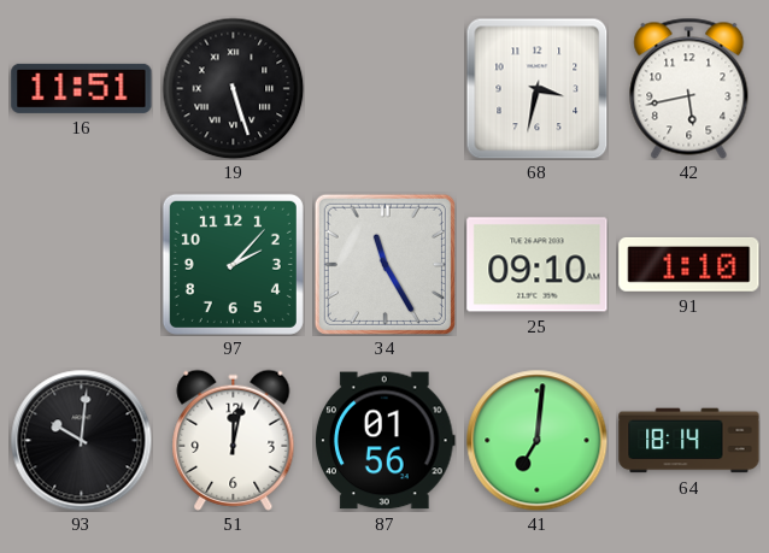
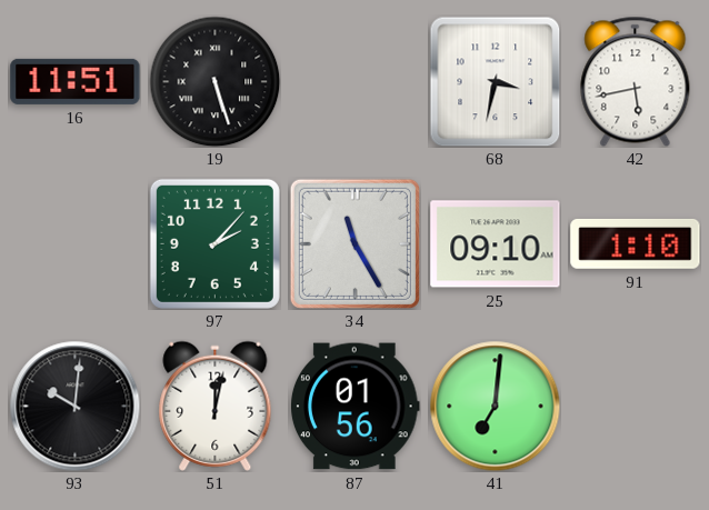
64: 18:14 -> none
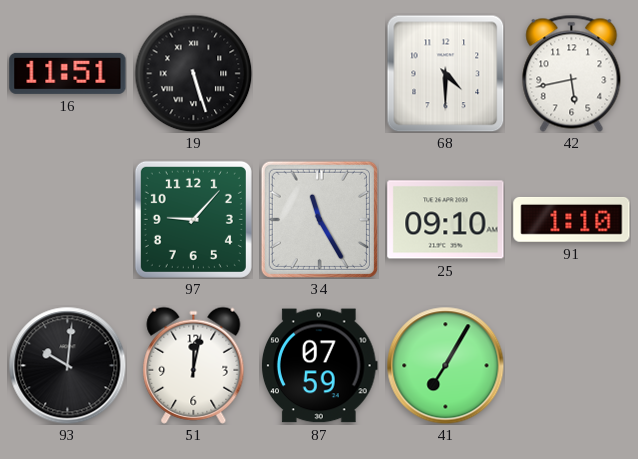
68: 3:32 -> 4:30
97: 2:07 -> 9:07
87: 01:56 -> 07:59
41: 7:01 -> 7:05
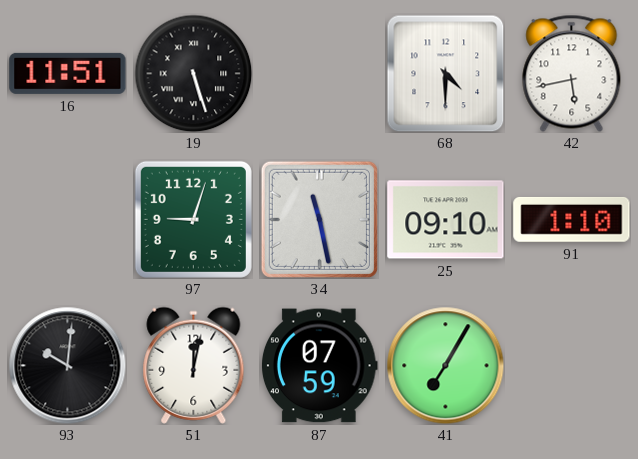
97: 9:07 -> 9:03
34: 11:25 -> 11:28
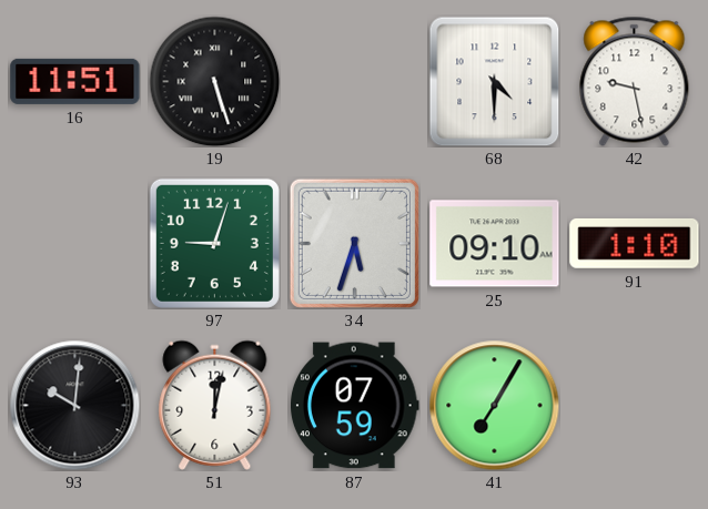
42: 5:43 -> 9:28
34: 11:28 -> 5:33
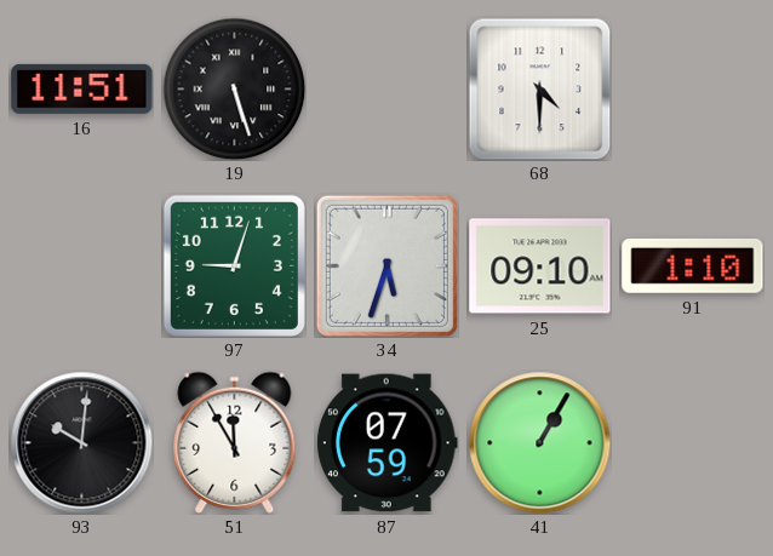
42: 9:28 -> none
51: 12:02 -> 11:55
41: 7:05 -> 1:05
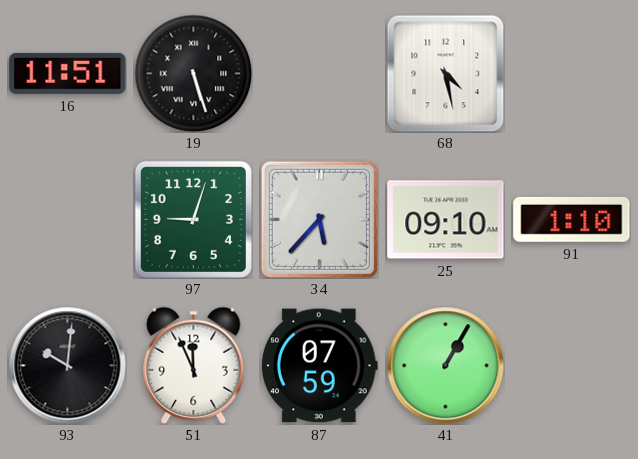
68: 4:30 -> 4:28
34: 5:33 -> 5:37
51: 11:55 -> 11:56
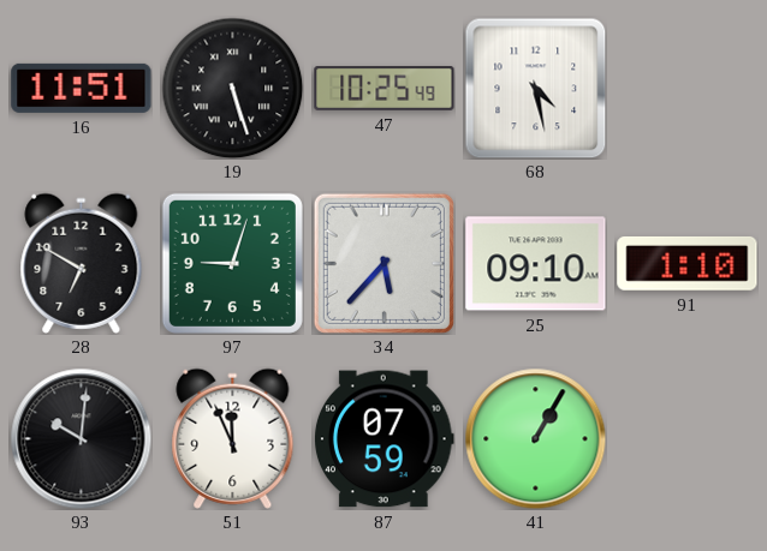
47: none -> 10:25
28: none -> 6:50
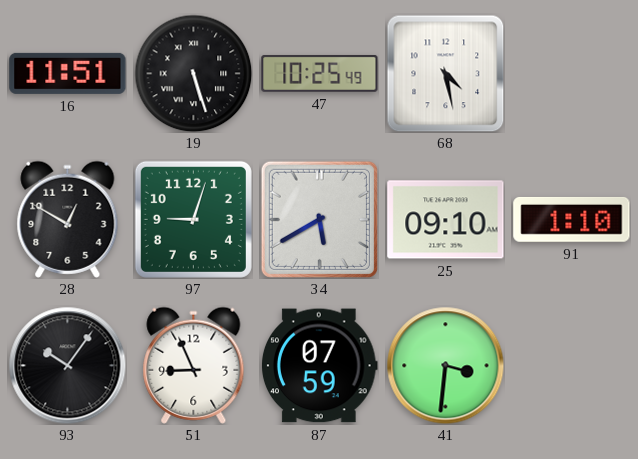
28: 6:50 -> 12:50
34: 5:37 -> 5:40
93: 10:01 -> 10:06
51: 11:56 -> 8:56
41: 1:05 -> 3:31
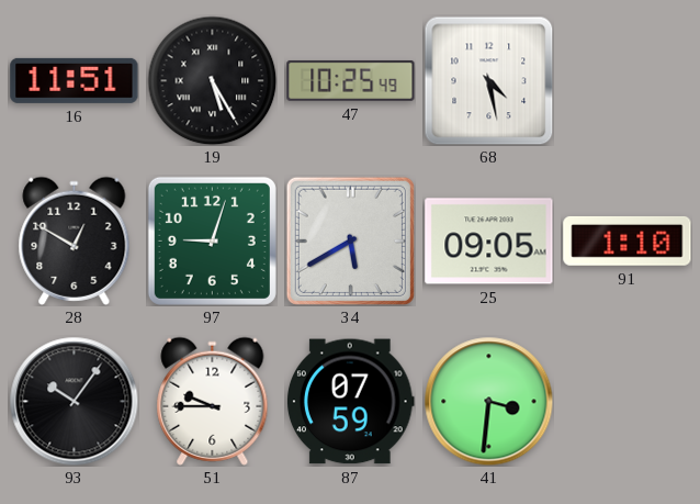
19: 5:27 -> 5:25
25: 09:10 -> 09:05
51: 8:56 -> 9:45
